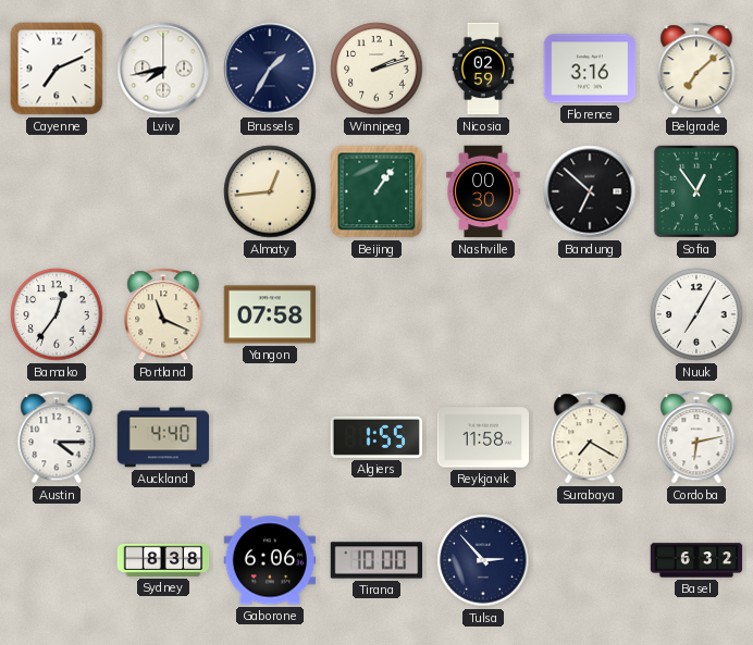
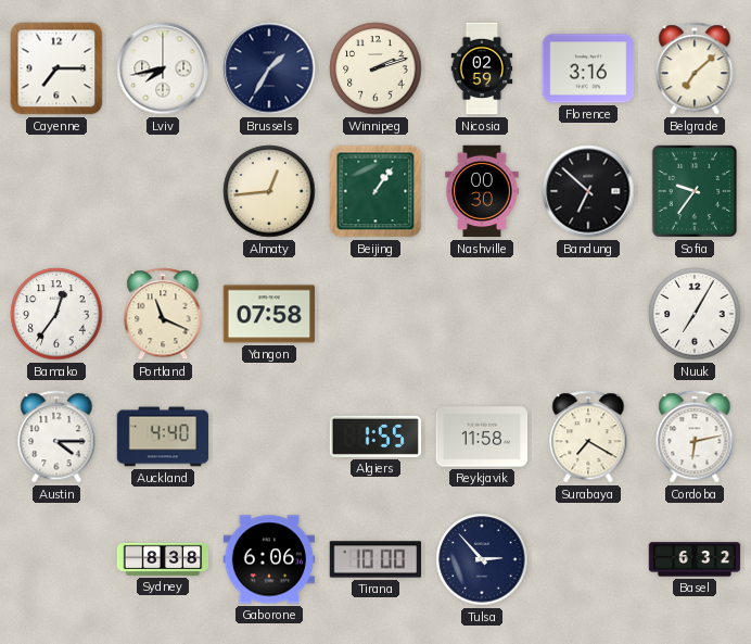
Cayenne: 7:11 -> 7:15
Sofia: 12:54 -> 9:36
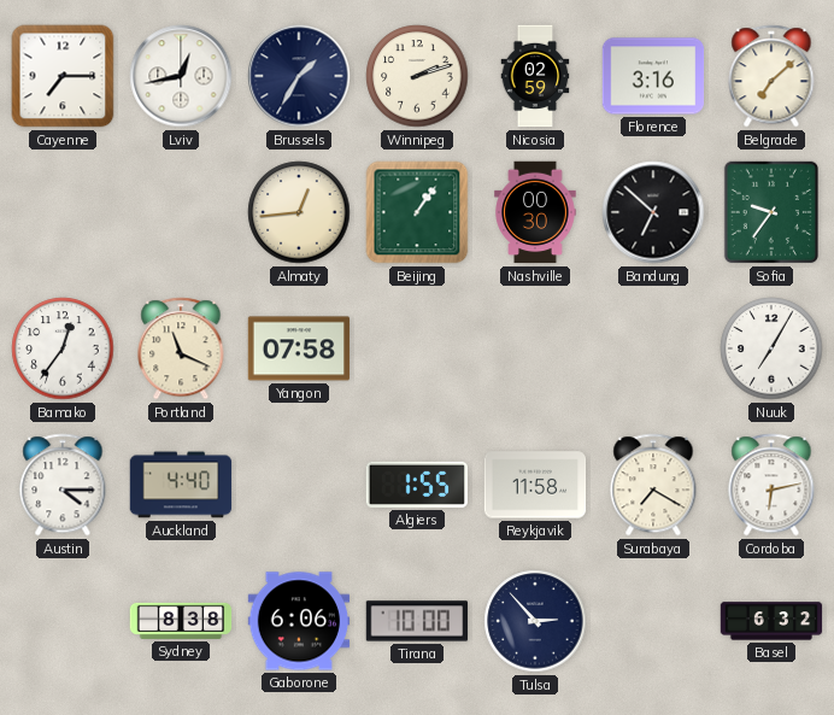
Lviv: 7:43 -> 12:43
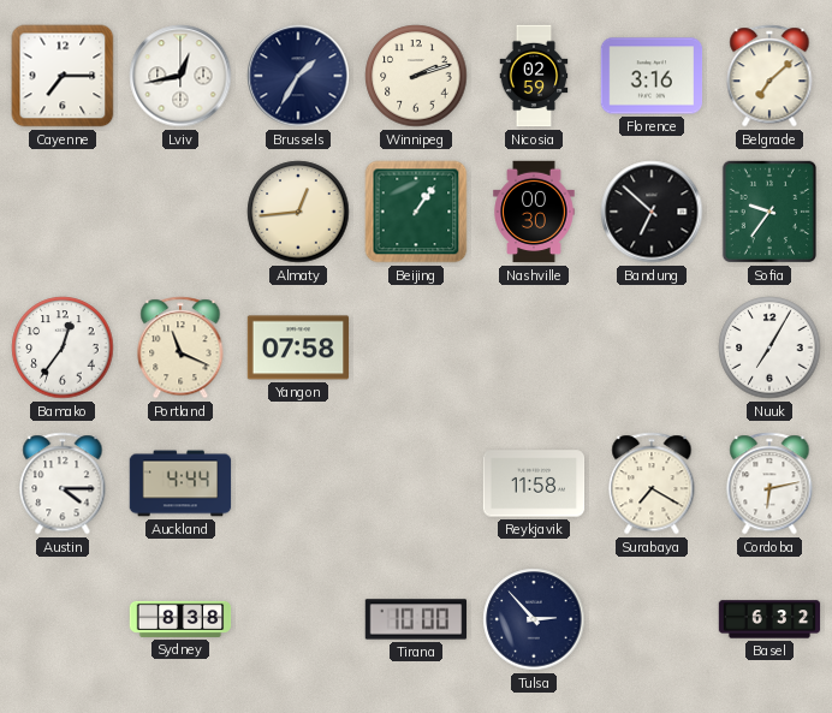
Auckland: 4:40 -> 4:44
Algiers: 1:55 -> none
Gaborone: 6:06 -> none
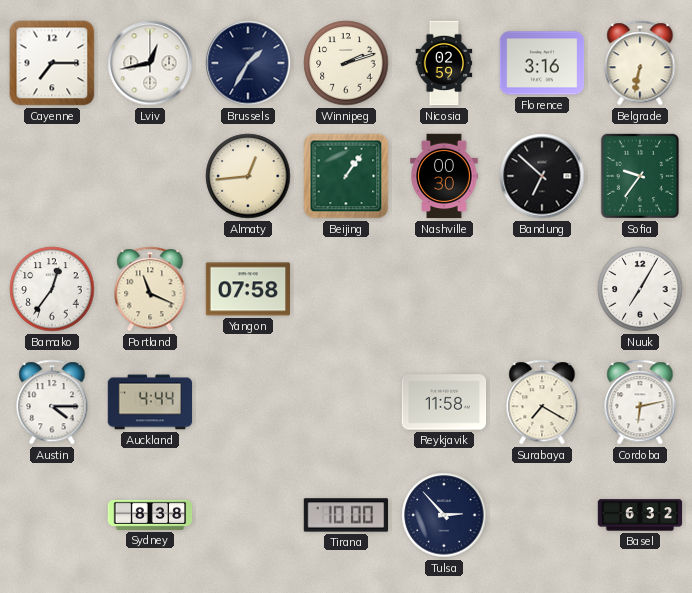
Belgrade: 7:08 -> 6:32
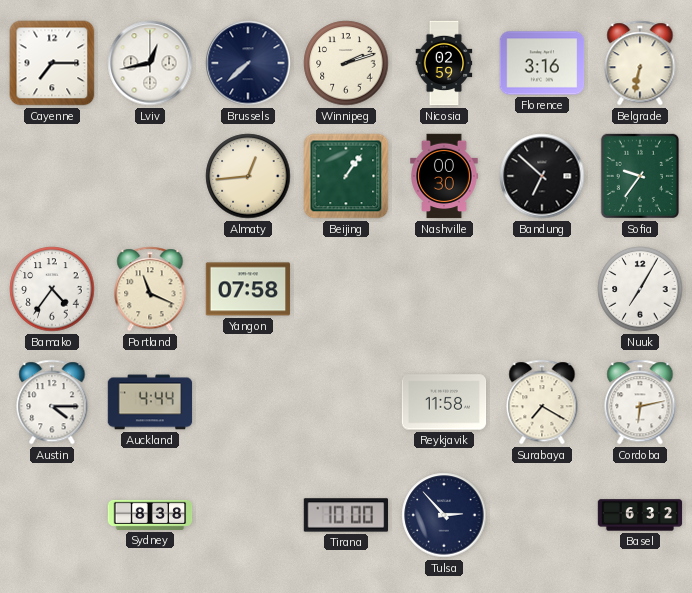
Brussels: 1:35 -> 7:38
Bamako: 12:36 -> 4:36
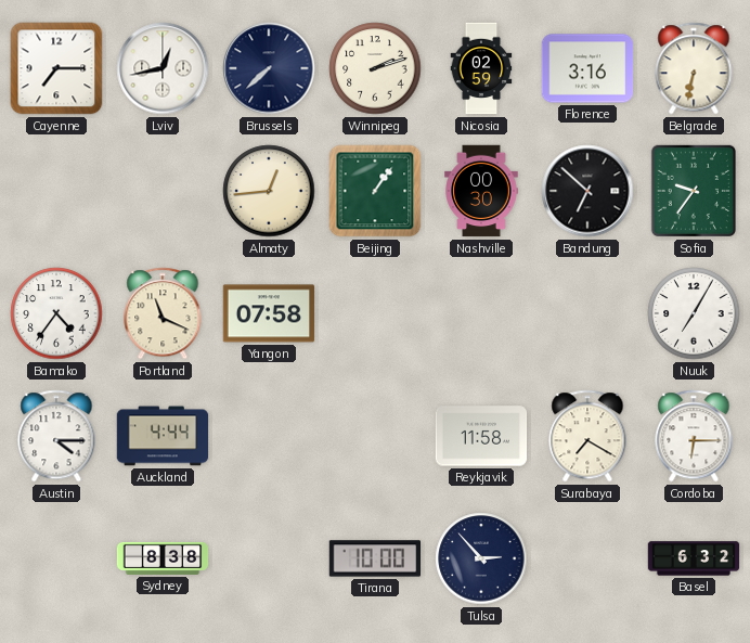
Cordoba: 6:13 -> 6:15
